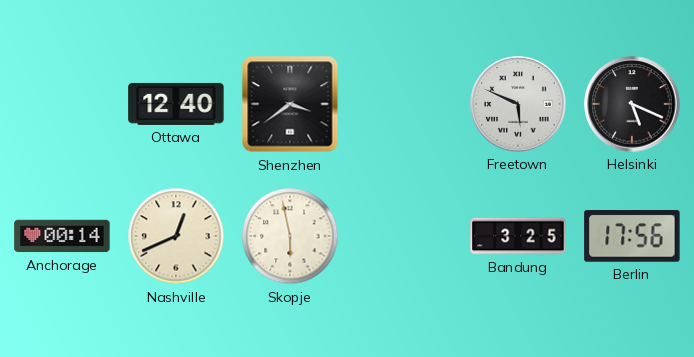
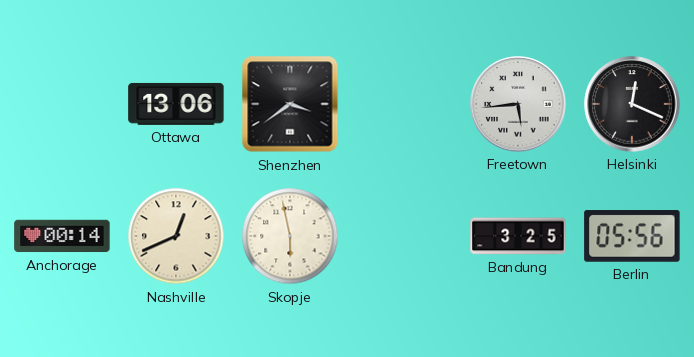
Ottawa: 12:40 -> 13:06
Freetown: 5:49 -> 5:44
Helsinki: 5:19 -> 12:19
Berlin: 17:56 -> 05:56
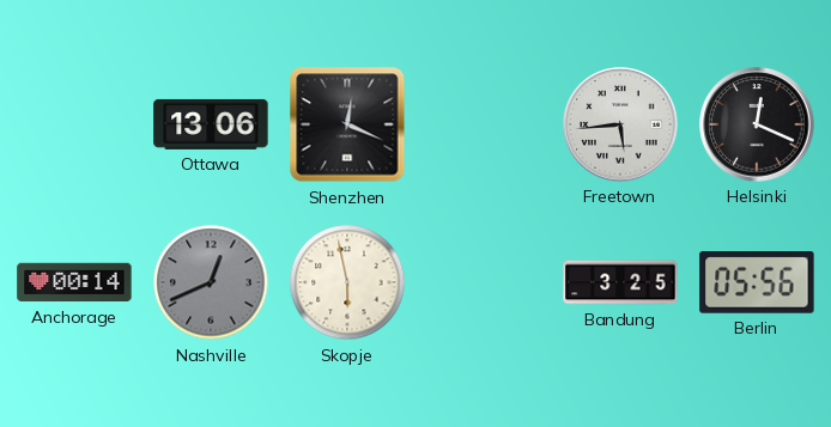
Shenzhen: 3:39 -> 12:19
Nashville dial: cream -> grey
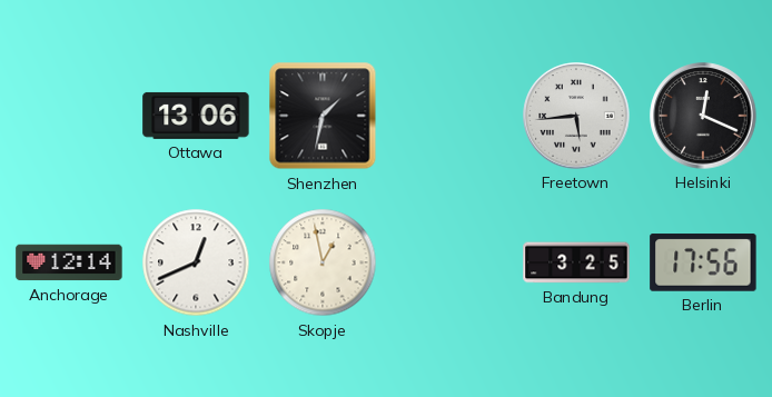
Shenzhen: 12:19 -> 1:32
Anchorage: 00:14 -> 12:14
Nashville dial: grey -> white
Skopje: 5:58 -> 12:58
Berlin: 05:56 -> 17:56
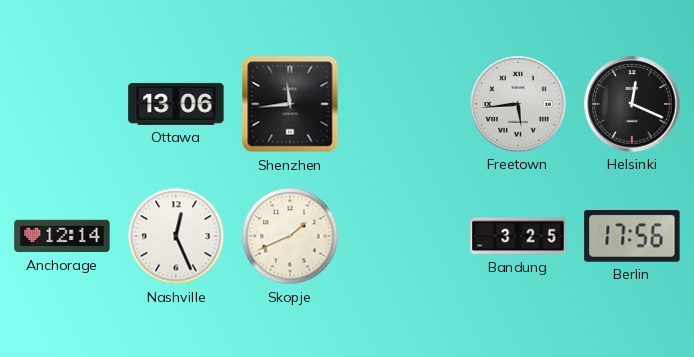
Shenzhen: 1:32 -> 11:44
Nashville: 12:41 -> 12:26
Skopje: 12:58 -> 1:41
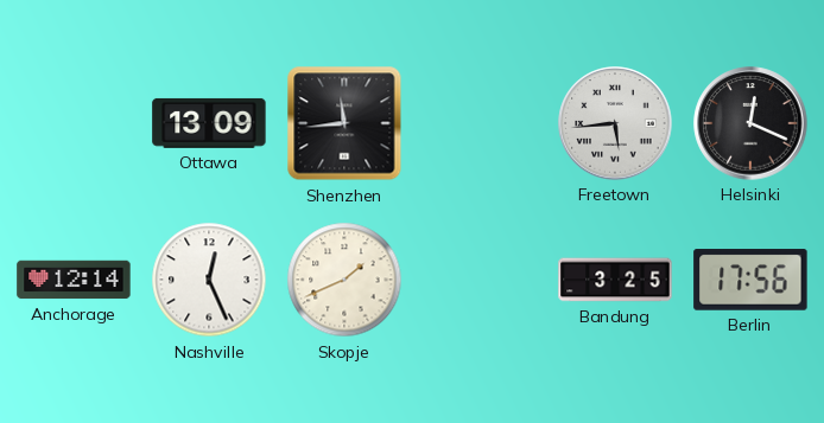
Ottawa: 13:06 -> 13:09
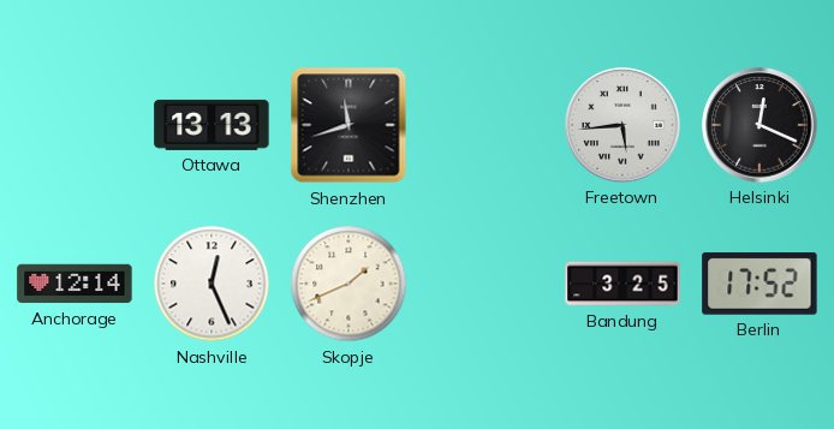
Ottawa: 13:09 -> 13:13
Shenzhen: 11:44 -> 11:42
Berlin: 17:56 -> 17:52
